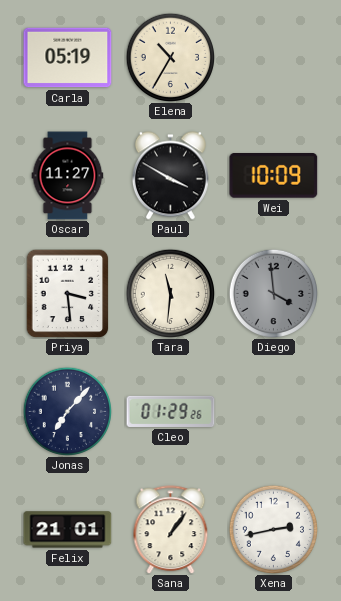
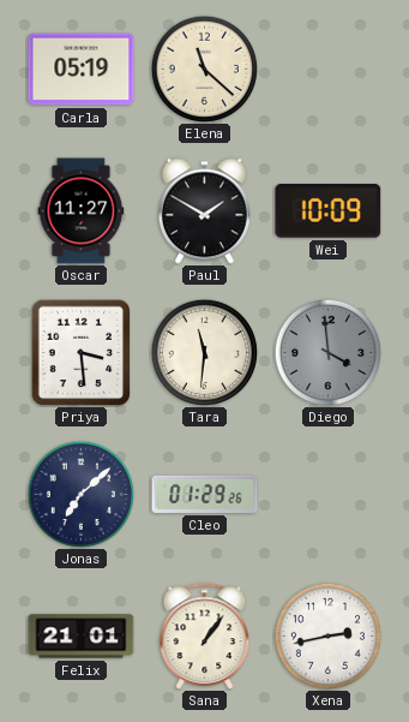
Elena: 10:35 -> 11:22
Paul: 3:50 -> 1:50
Jonas: 7:07 -> 7:08
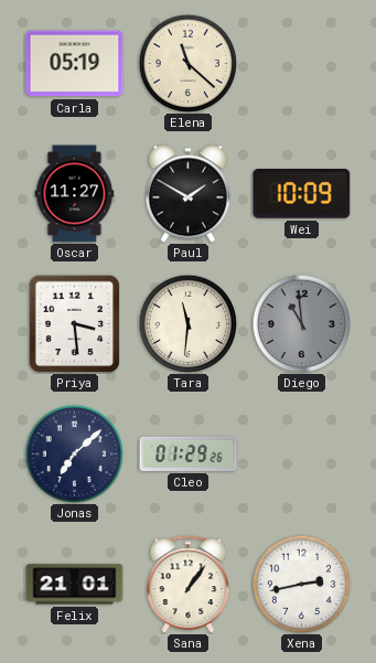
Diego: 3:59 -> 10:59
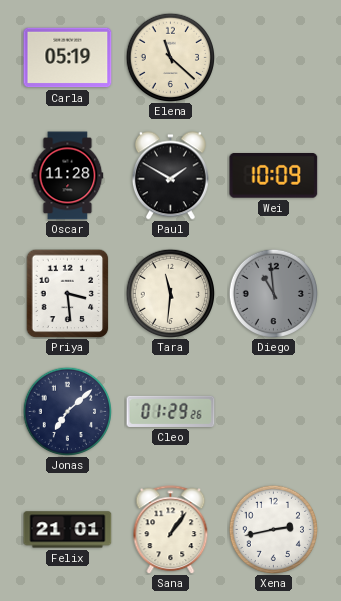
Oscar: 11:27 -> 11:28
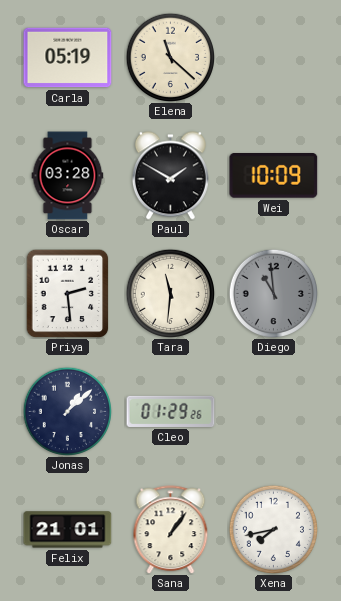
Oscar: 11:28 -> 03:28
Priya: 3:29 -> 2:29
Jonas: 7:08 -> 1:08
Xena: 2:43 -> 7:43
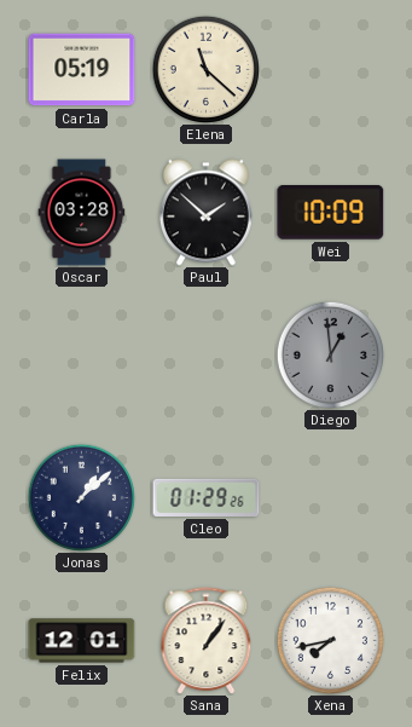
Paul: 1:50 -> 1:52
Priya: 2:29 -> none
Tara: 11:31 -> none
Diego: 10:59 -> 12:59
Felix: 21:01 -> 12:01
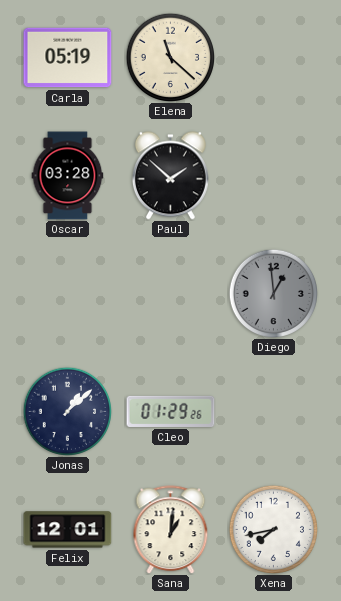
Wei: 10:09 -> none
Sana: 1:06 -> 1:01
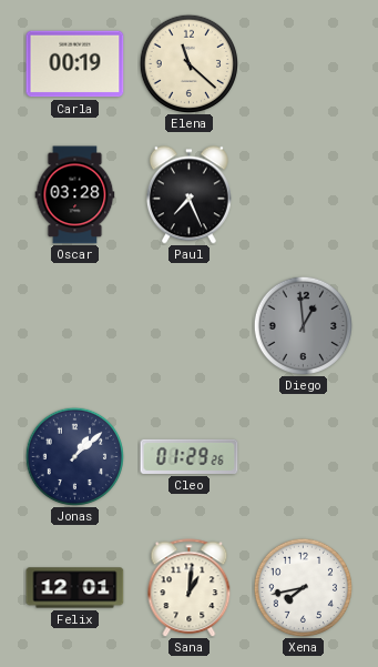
Carla: 05:19 -> 00:19
Paul: 1:52 -> 7:26
